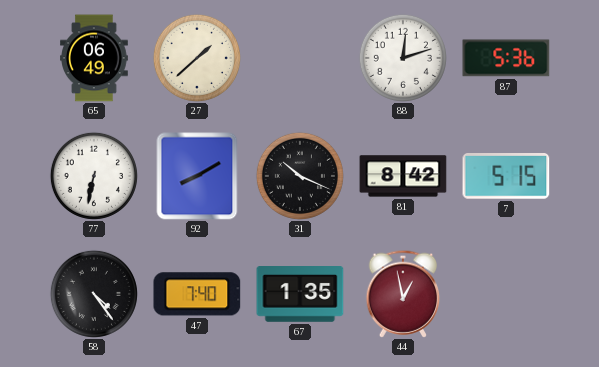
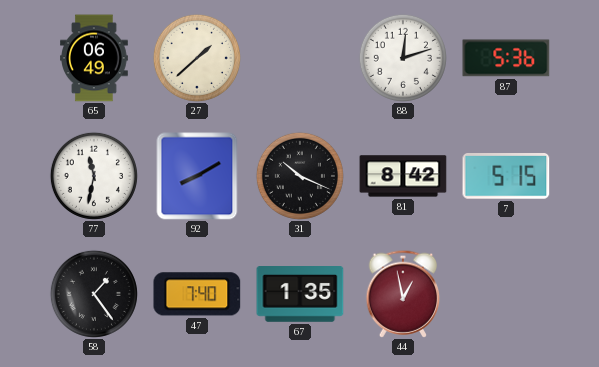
77: 6:32 -> 11:32
58: 4:24 -> 1:24
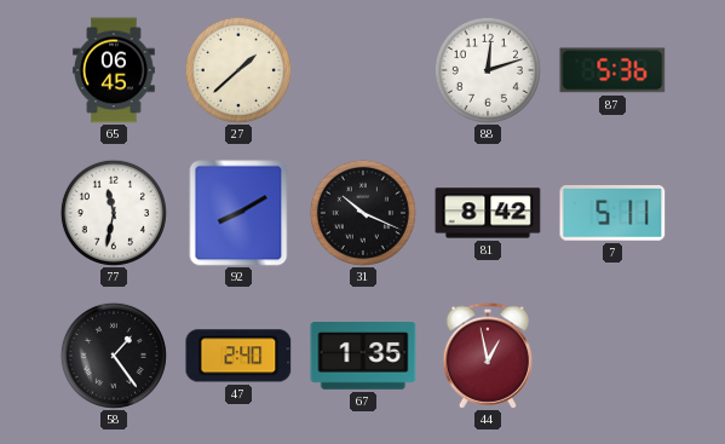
65: 06:49 -> 06:45
7: 5:15 -> 5:11
47: 7:40 -> 2:40
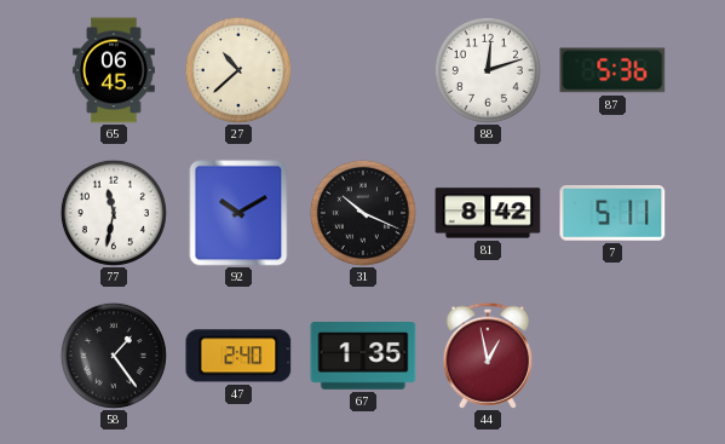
27: 1:38 -> 10:38
92: 8:10 -> 10:10
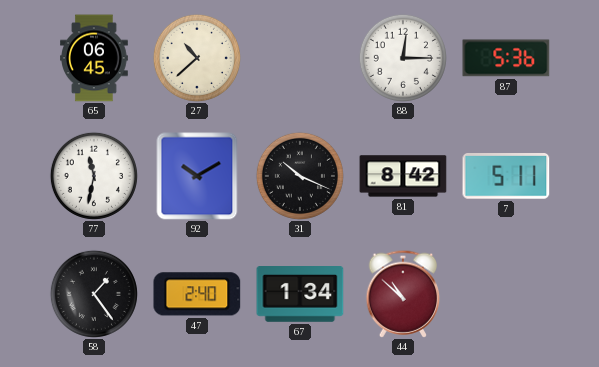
88: 12:12 -> 12:15
67: 1:35 -> 1:34
44: 12:58 -> 10:52
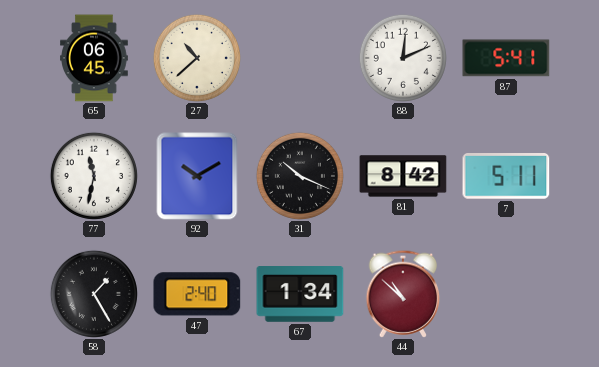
88: 12:15 -> 12:11
87: 5:36 -> 5:41
58: 1:24 -> 1:25
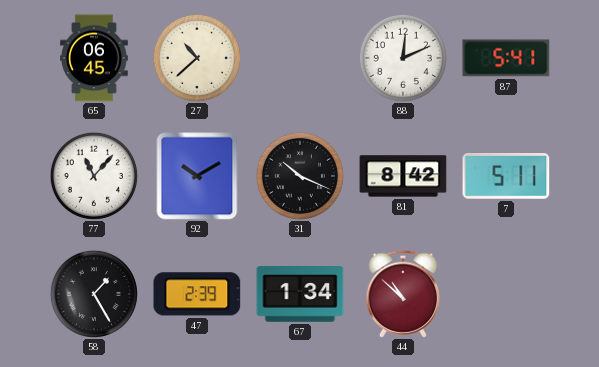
77: 11:32 -> 11:07
47: 2:40 -> 2:39
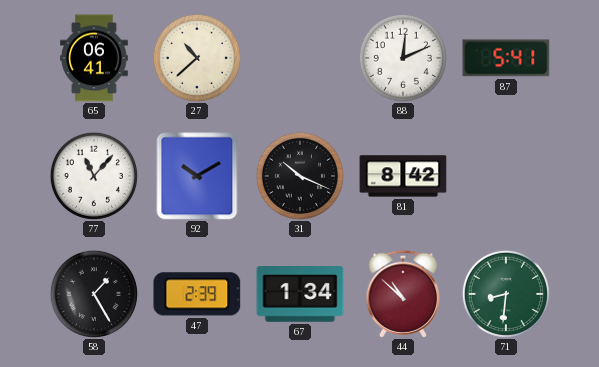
65: 06:45 -> 06:41
7: 5:11 -> none
71: none -> 8:31
